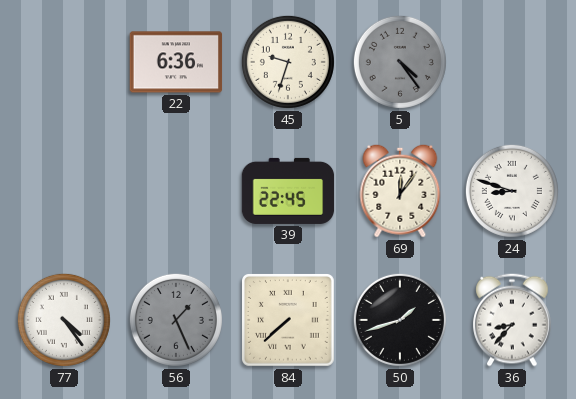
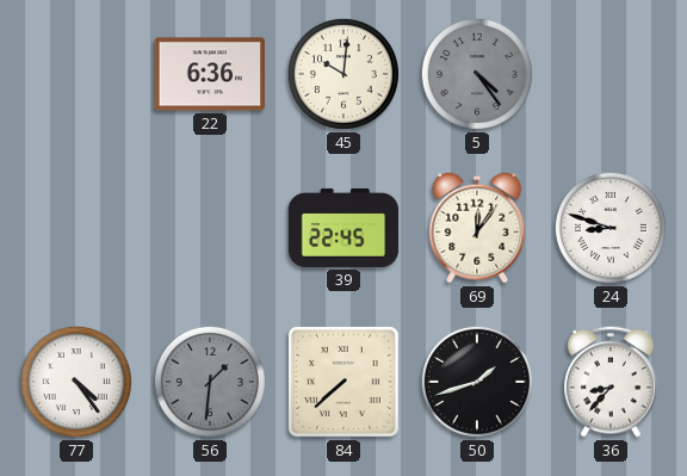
45: 9:33 -> 10:01
56: 1:26 -> 1:31
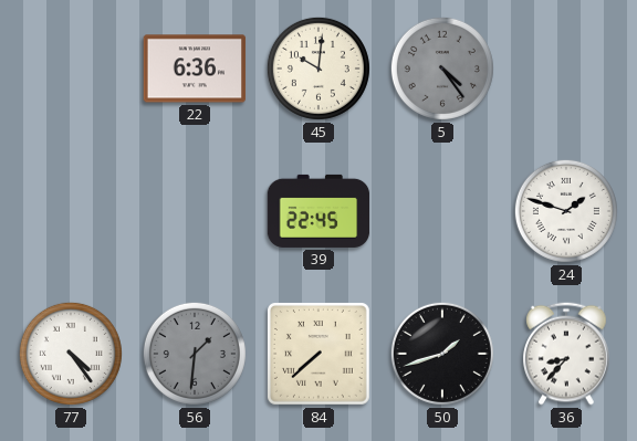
69: 12:06 -> none
24: 8:48 -> 1:48
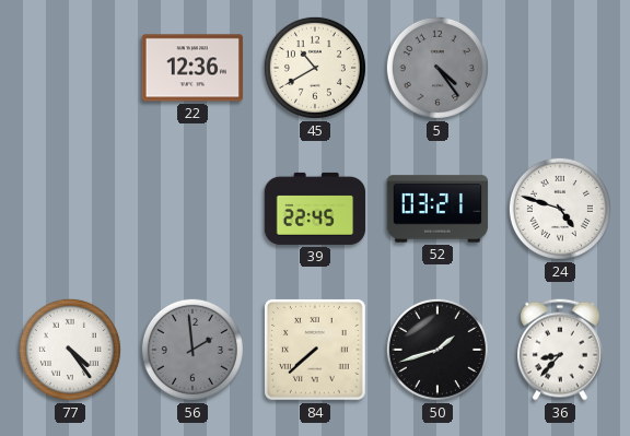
22: 6:36 -> 12:36
45: 10:01 -> 10:40
52: none -> 03:21
24: 1:48 -> 4:48
56: 1:31 -> 1:59
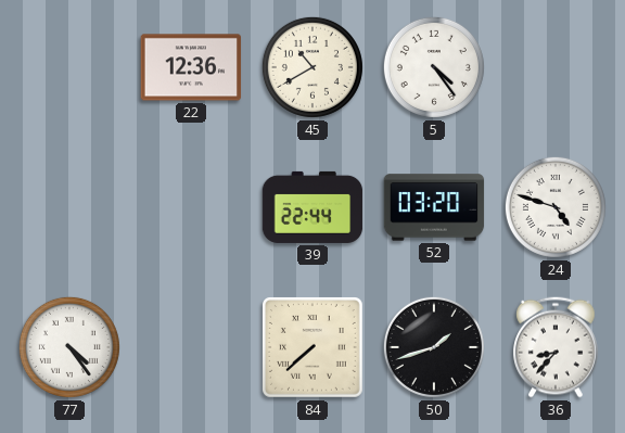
5 dial: grey -> white
39: 22:45 -> 22:44
52: 03:21 -> 03:20
56: 1:59 -> none
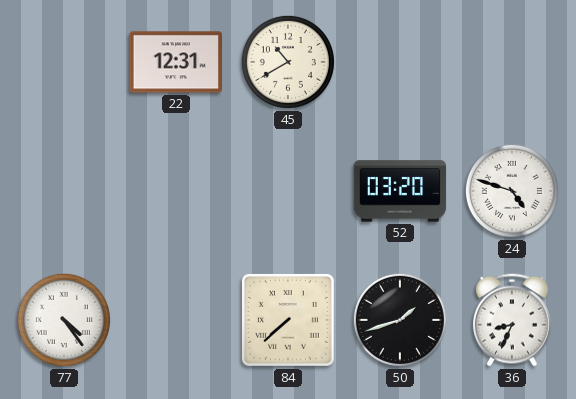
22: 12:36 -> 12:31
5: 4:24 -> none
39: 22:44 -> none
36: 8:37 -> 8:34
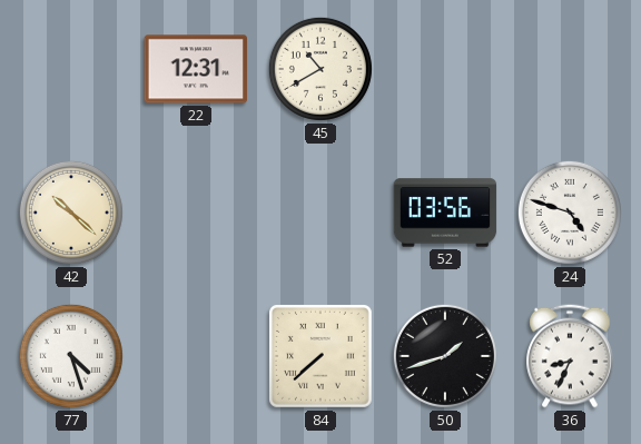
42: none -> 10:22
52: 03:20 -> 03:56
77: 4:24 -> 4:27
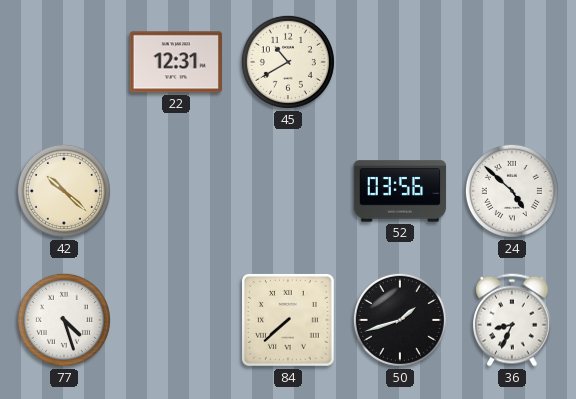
24: 4:48 -> 4:52
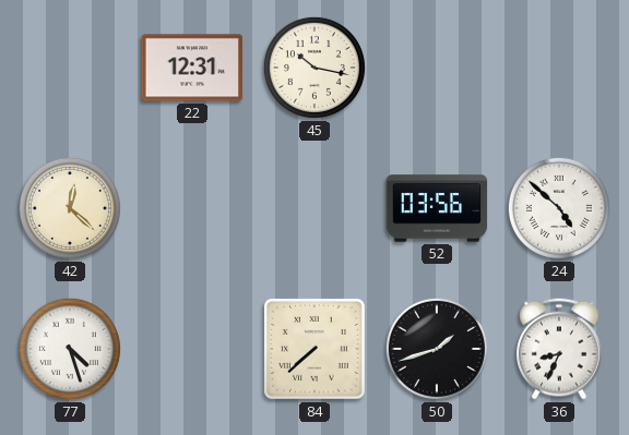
45: 10:40 -> 10:17
42: 10:22 -> 12:22
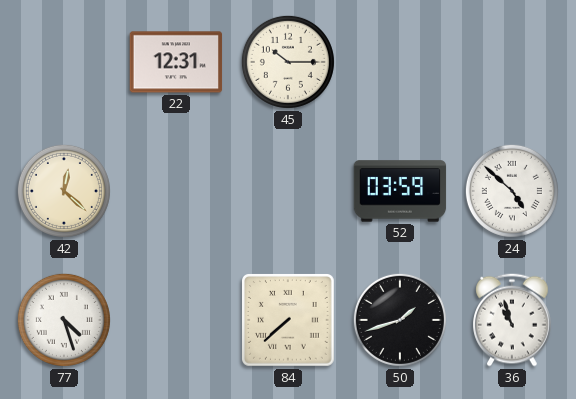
45: 10:17 -> 10:15
52: 03:56 -> 03:59
36: 8:34 -> 10:57
